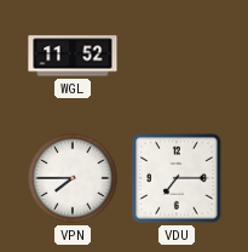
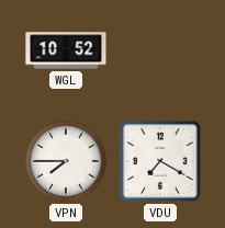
WGL: 11:52 -> 10:52
VDU: 7:15 -> 7:20
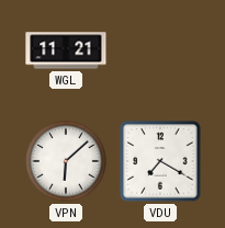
WGL: 10:52 -> 11:21
VPN: 7:45 -> 6:08
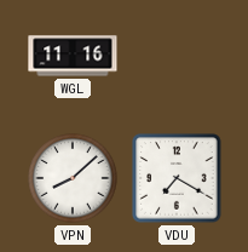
WGL: 11:21 -> 11:16
VPN: 6:08 -> 8:08
